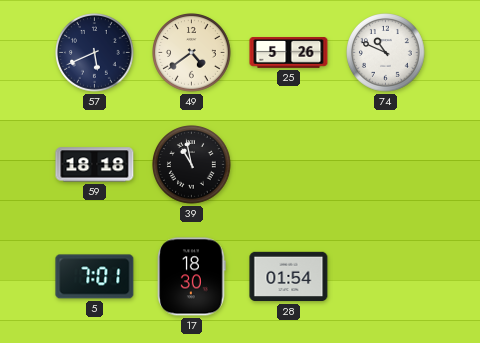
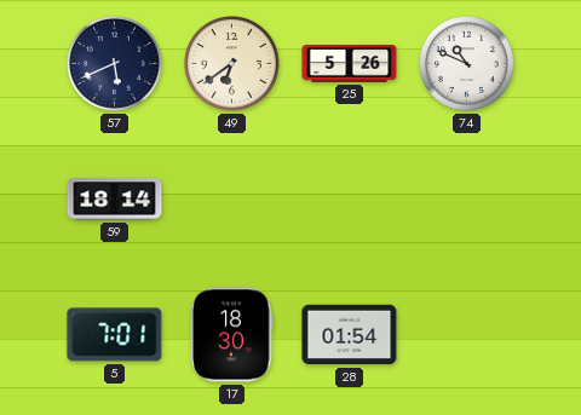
49: 4:39 -> 6:39
59: 18:18 -> 18:14
39: 10:58 -> none
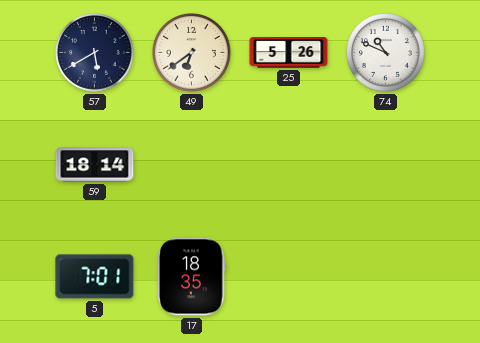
57: 5:41 -> 5:40
17: 18:30 -> 18:35
28: 01:54 -> none
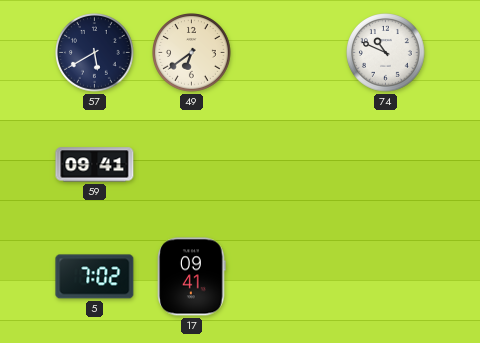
25: 5:26 -> none
59: 18:14 -> 09:41
5: 7:01 -> 7:02
17: 18:35 -> 09:41
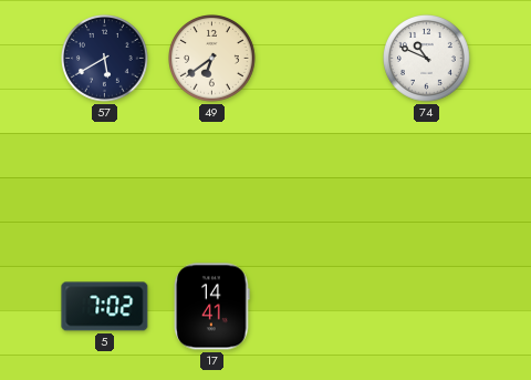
59: 09:41 -> none
17: 09:41 -> 14:41
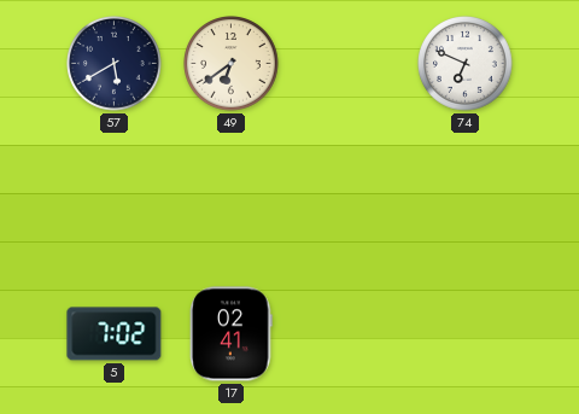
74: 10:49 -> 6:49
17: 14:41 -> 02:41
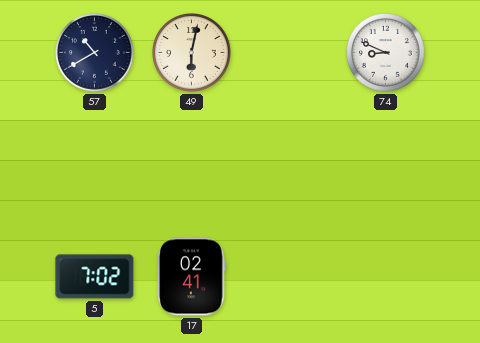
57: 5:40 -> 10:40
49: 6:39 -> 6:02
74: 6:49 -> 8:49
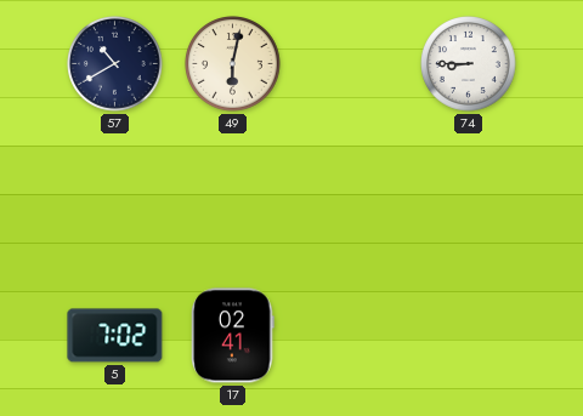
74: 8:49 -> 8:45
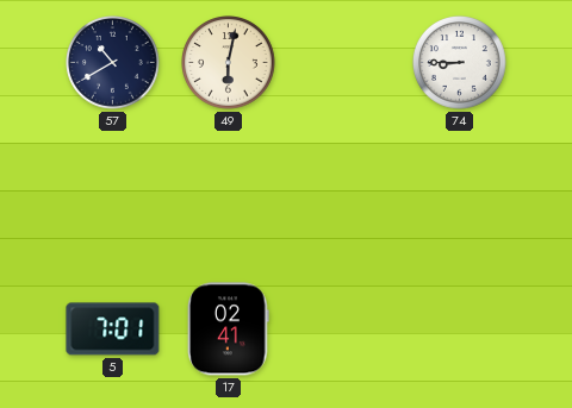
5: 7:02 -> 7:01
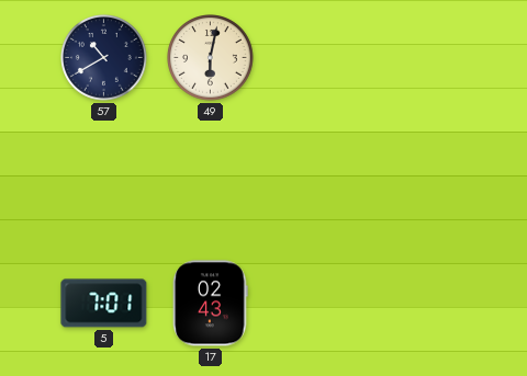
74: 8:45 -> none
17: 02:41 -> 02:43
